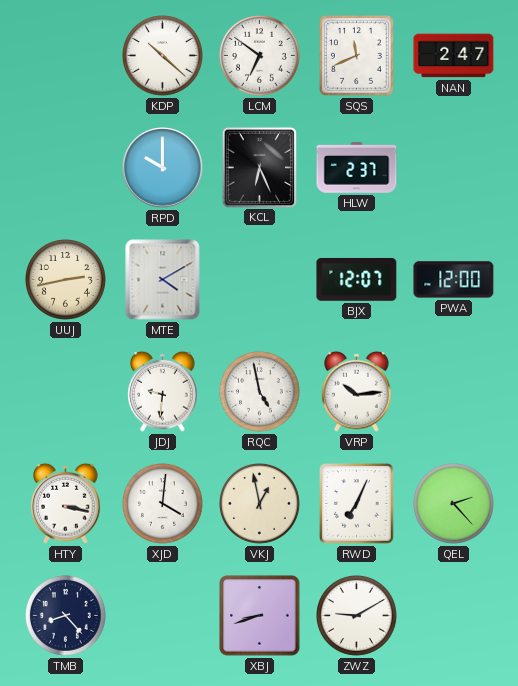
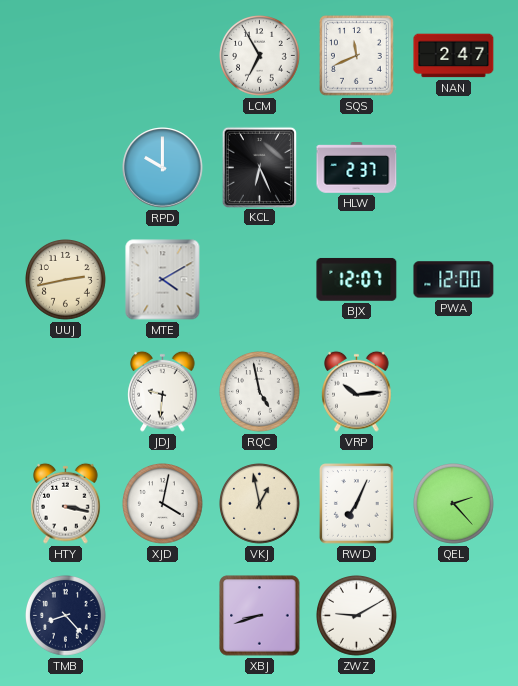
KDP: 10:22 -> none
LCM: 6:51 -> 6:55
XJD: 4:01 -> 4:02
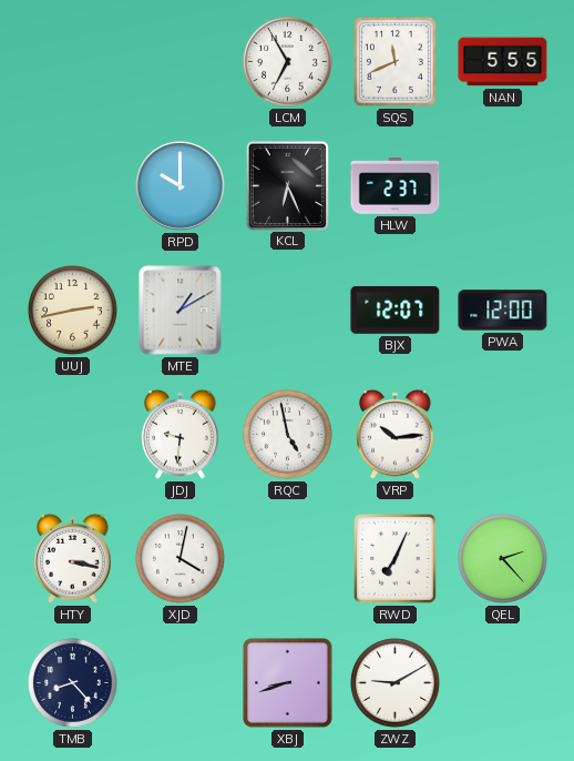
NAN: 2:47 -> 5:55
MTE: 4:10 -> 1:10
VKJ: 12:58 -> none
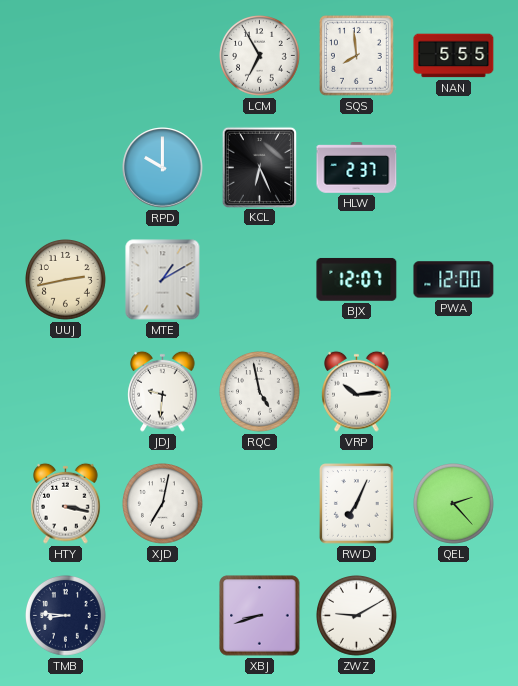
SQS: 11:41 -> 7:59
XJD: 4:02 -> 7:02
TMB: 8:23 -> 8:46
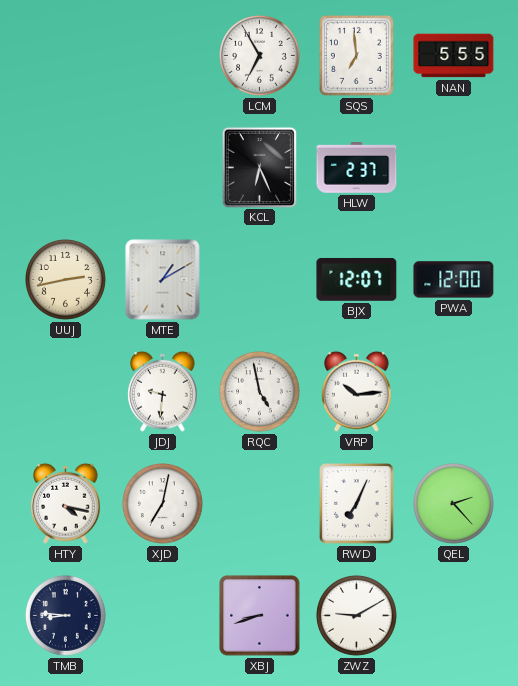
SQS: 7:59 -> 6:59
RPD: 10:00 -> none
HTY: 3:17 -> 4:17
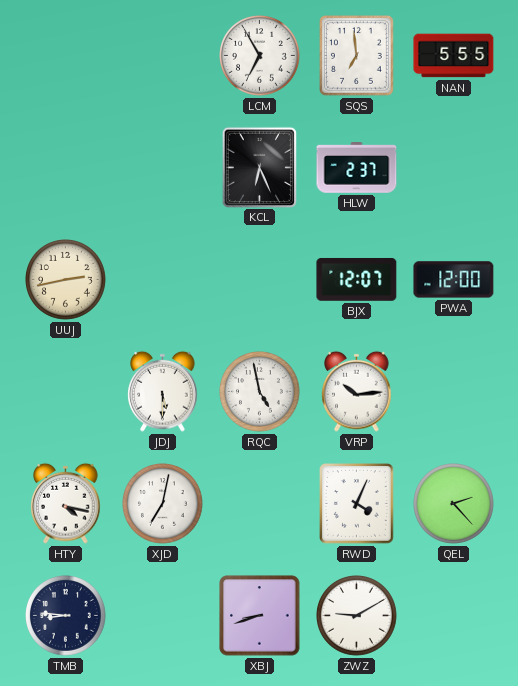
MTE: 1:10 -> none
JDJ: 9:31 -> 5:30
RWD: 7:04 -> 4:04
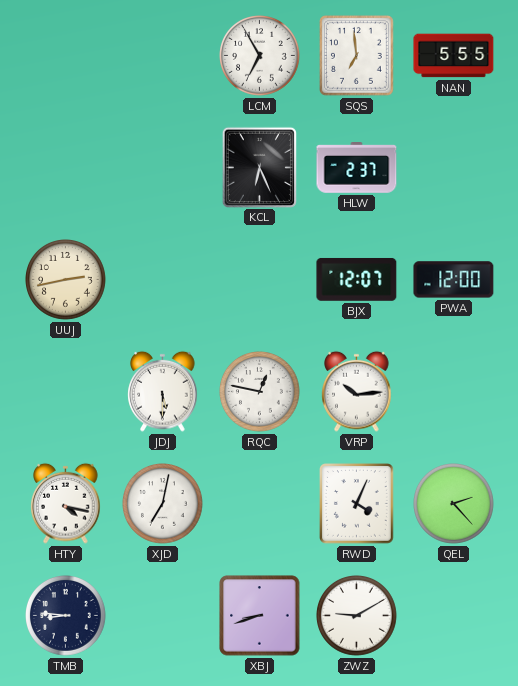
RQC: 4:58 -> 12:47
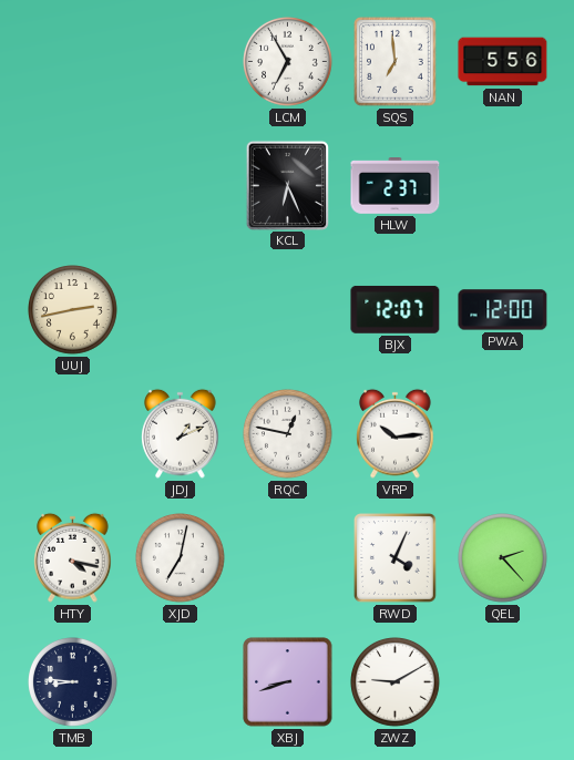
NAN: 5:55 -> 5:56
JDJ: 5:30 -> 1:11
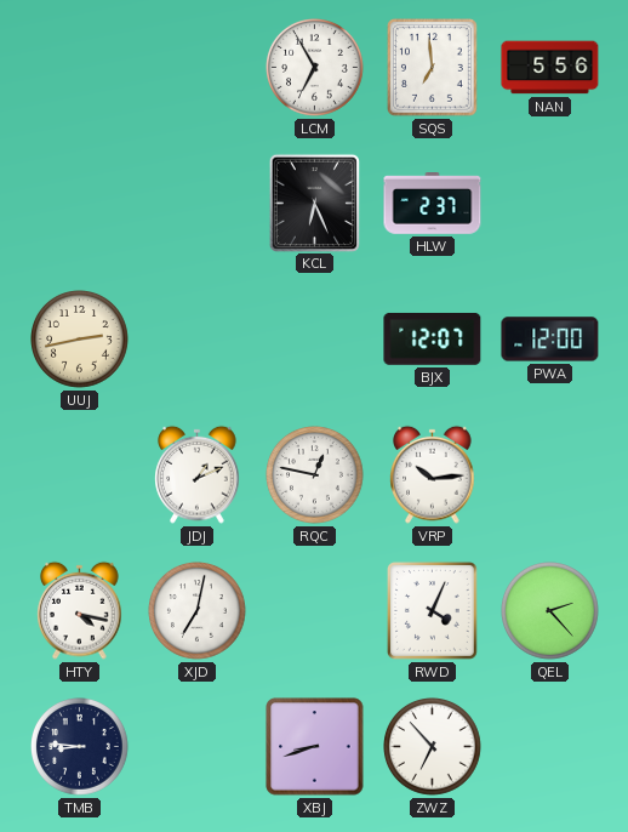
ZWZ: 9:10 -> 6:53
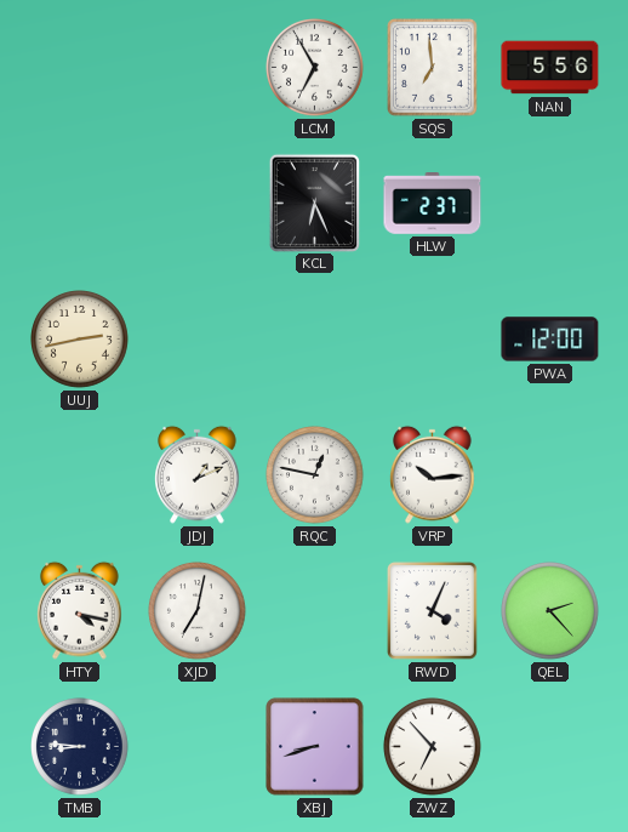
BJX: 12:07 -> none
